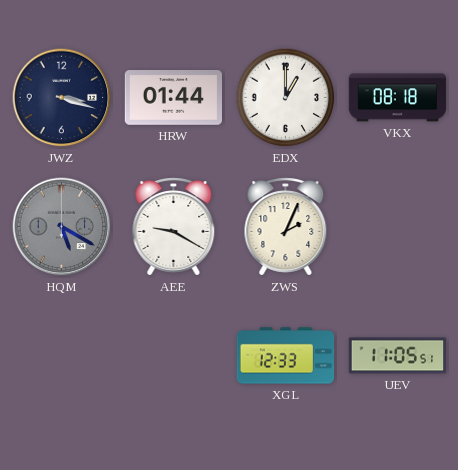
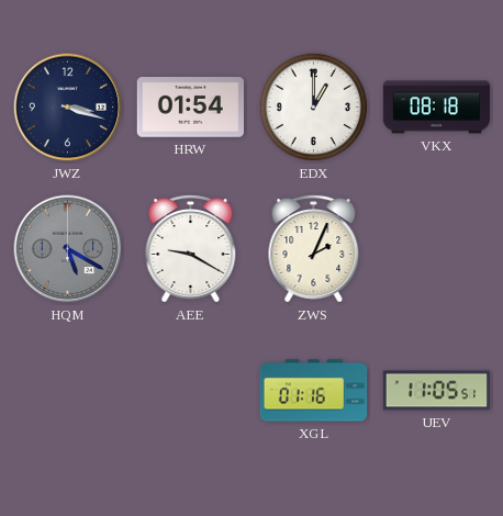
HRW: 01:44 -> 01:54
XGL: 12:33 -> 01:16
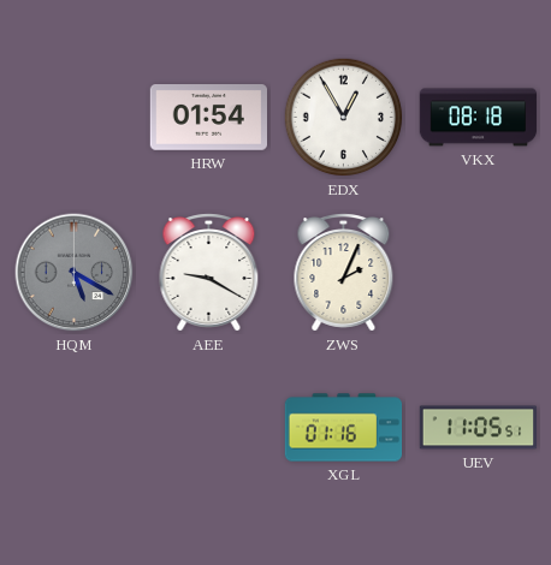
JWZ: 3:18 -> none
EDX: 1:00 -> 12:55
